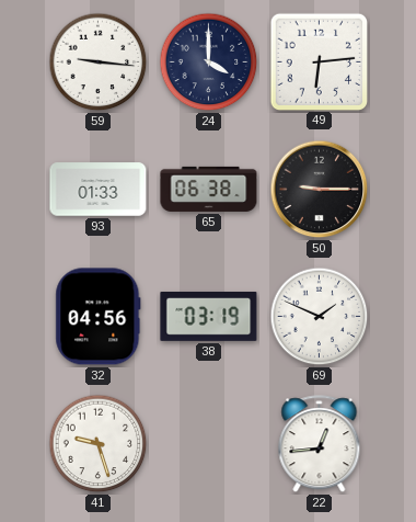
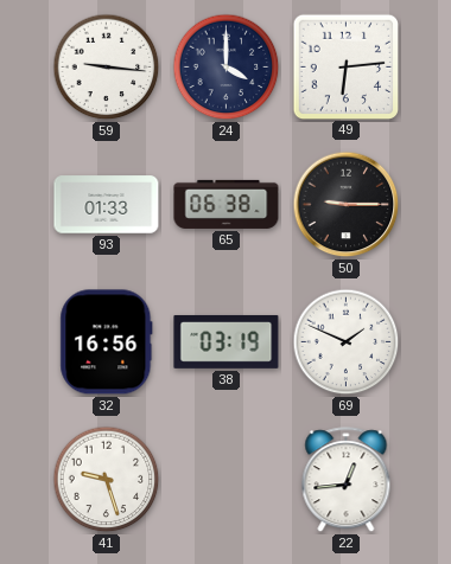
32: 04:56 -> 16:56
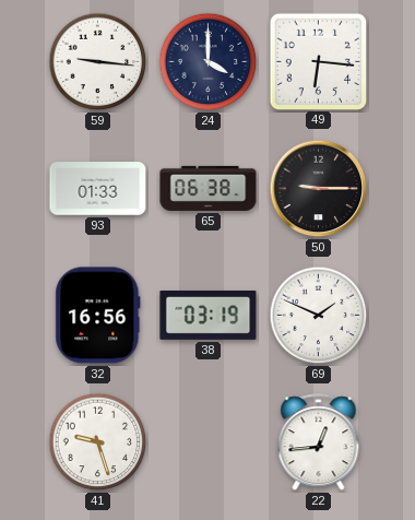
49: 6:14 -> 6:16
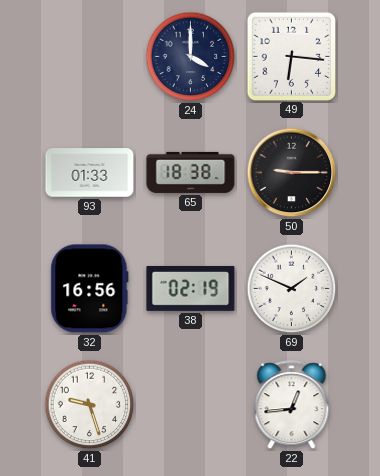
59: 9:16 -> none
65: 06:38 -> 18:38
38: 03:19 -> 02:19
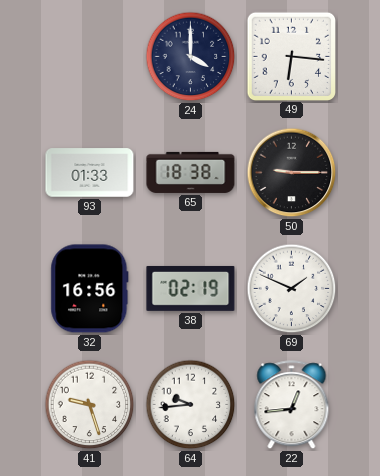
64: none -> 9:44
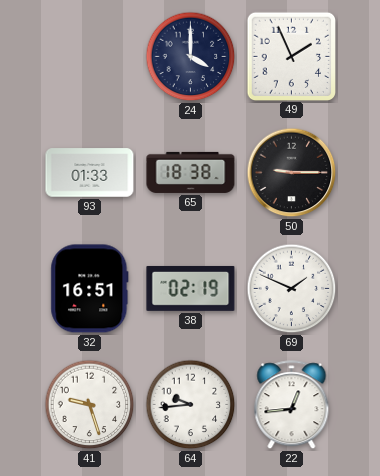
49: 6:16 -> 1:56
32: 16:56 -> 16:51
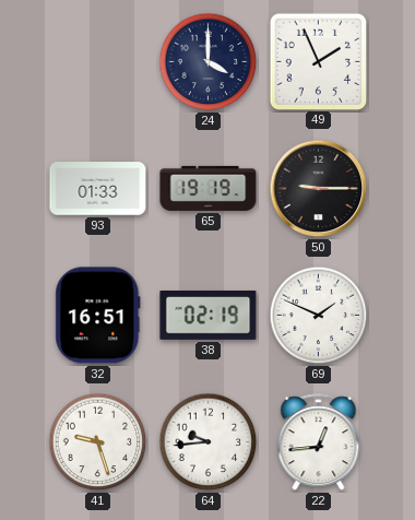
65: 18:38 -> 19:19
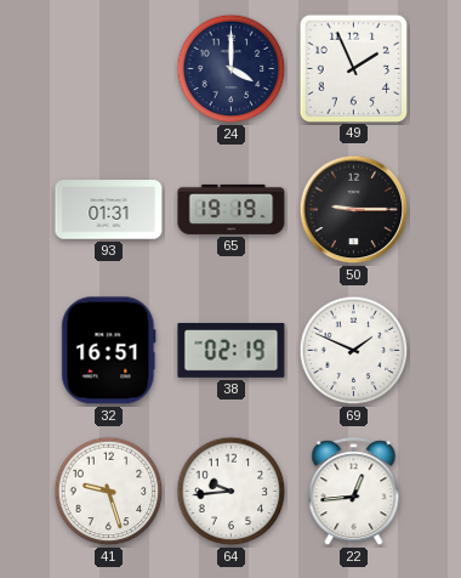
93: 01:33 -> 01:31
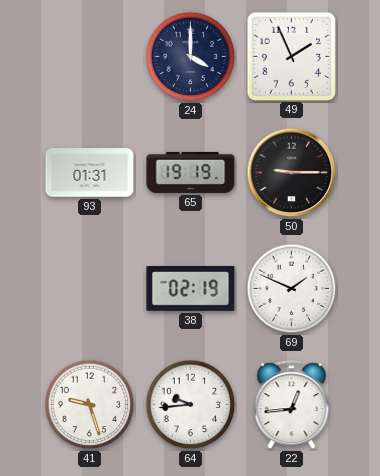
32: 16:51 -> none
